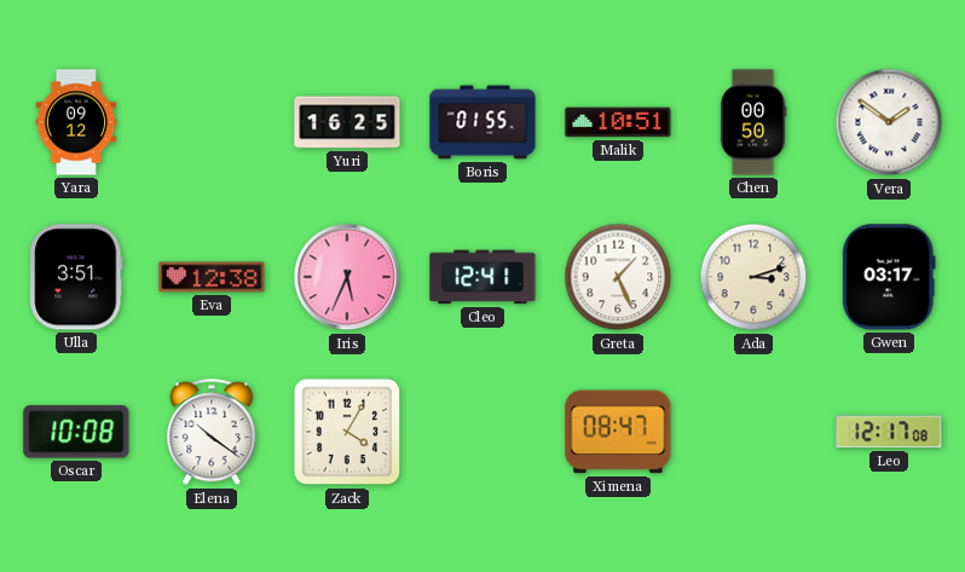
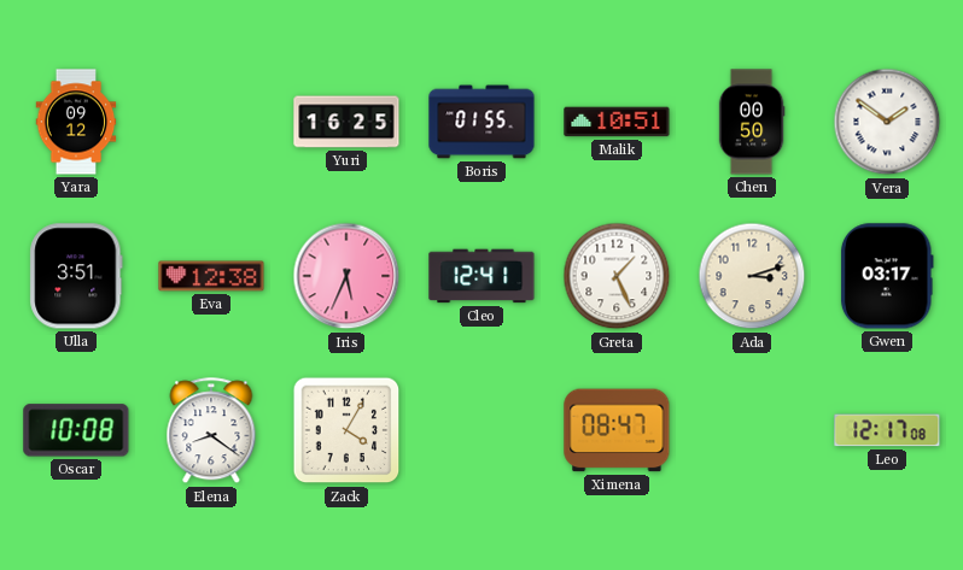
Elena: 10:21 -> 8:21
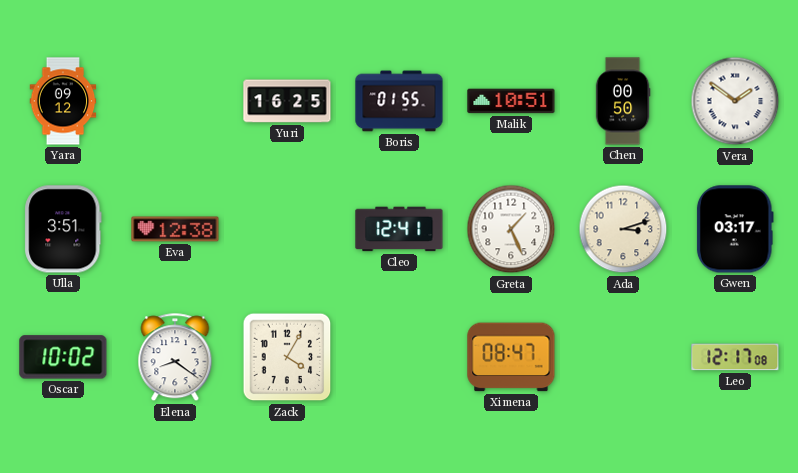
Iris: 5:34 -> none
Oscar: 10:08 -> 10:02
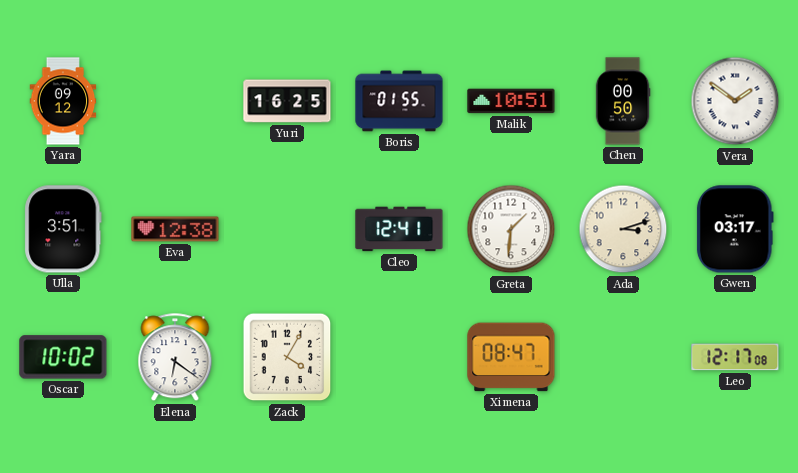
Greta: 1:26 -> 1:31
Elena: 8:21 -> 6:21
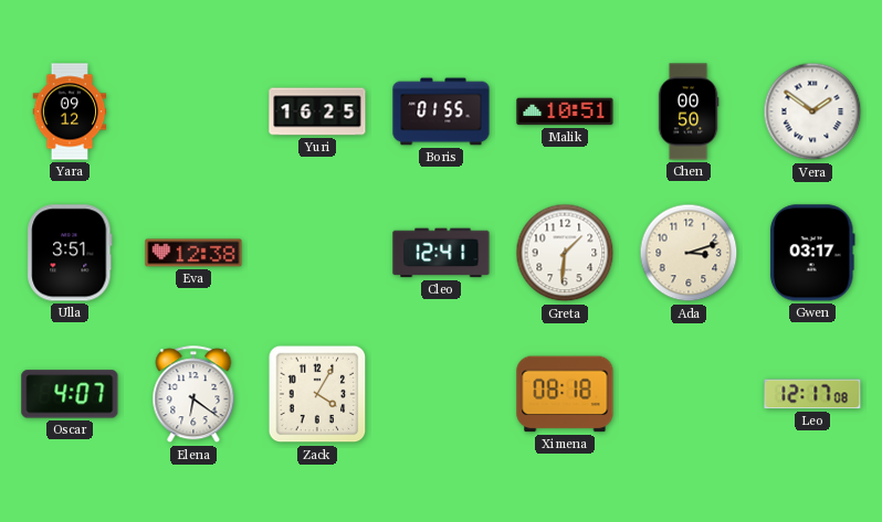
Oscar: 10:02 -> 4:07
Ximena: 08:47 -> 08:18
